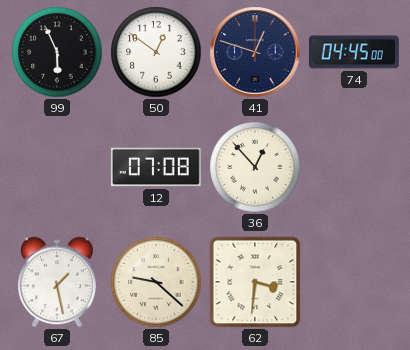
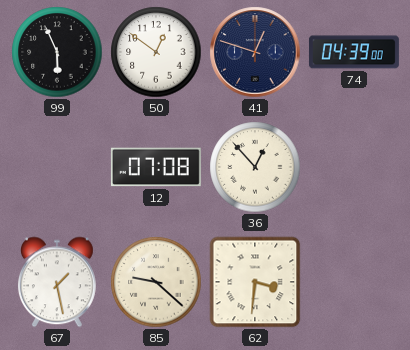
74: 04:45 -> 04:39
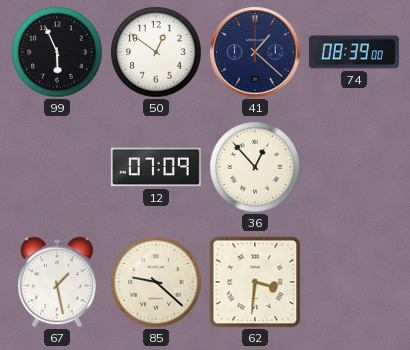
41: 12:48 -> 1:22
74: 04:39 -> 08:39
12: 07:08 -> 07:09
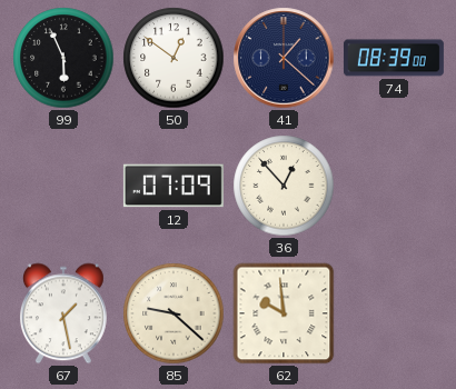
62: 3:31 -> 9:59
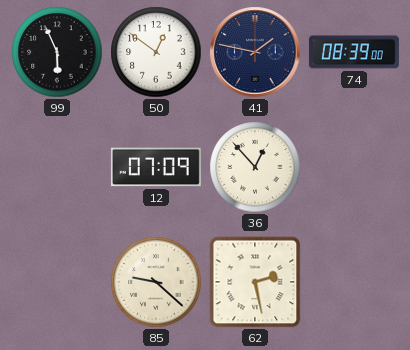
41: 1:22 -> 1:47
67: 1:28 -> none
62: 9:59 -> 2:28
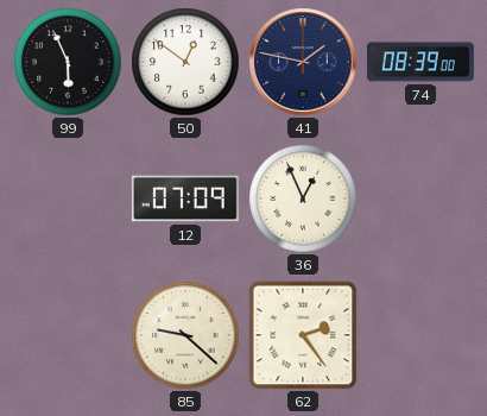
36: 12:53 -> 12:56
62: 2:28 -> 2:24
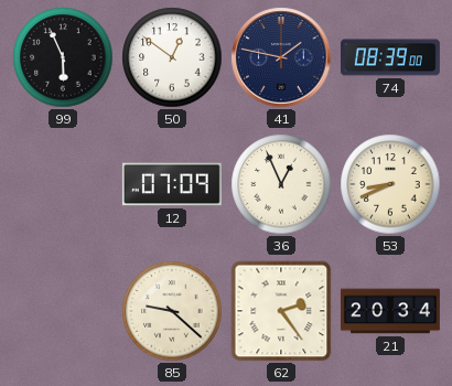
53: none -> 8:41
21: none -> 20:34
